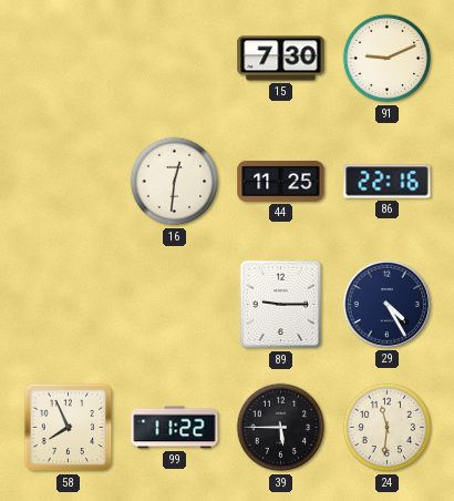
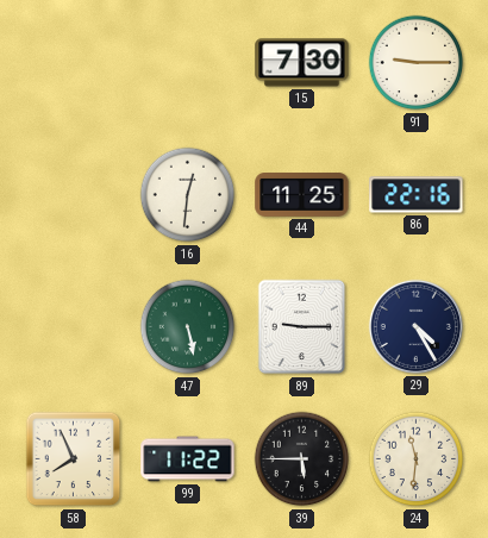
91: 9:11 -> 9:15
47: none -> 5:28
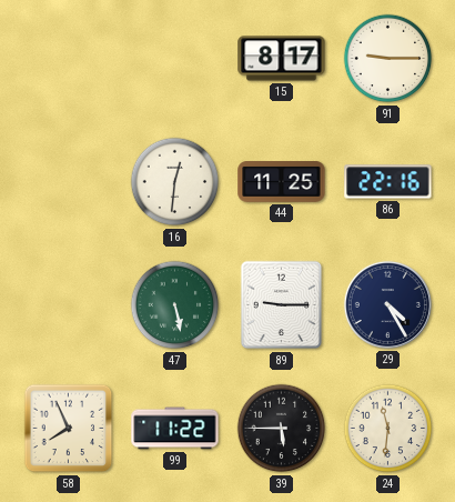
15: 7:30 -> 8:17
